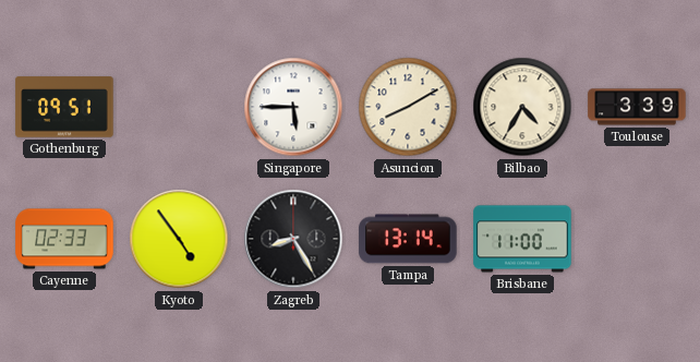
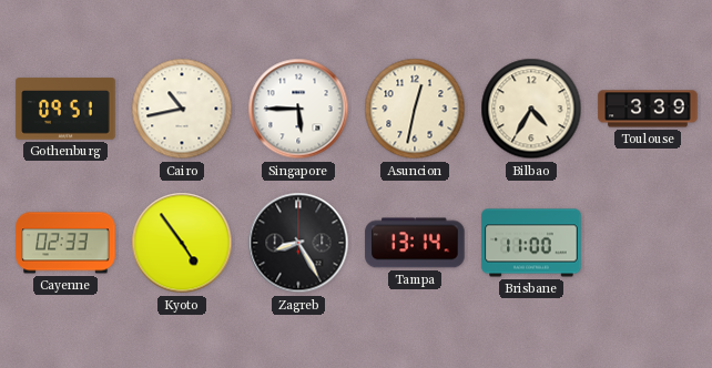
Cairo: none -> 10:43
Asuncion: 8:10 -> 12:32
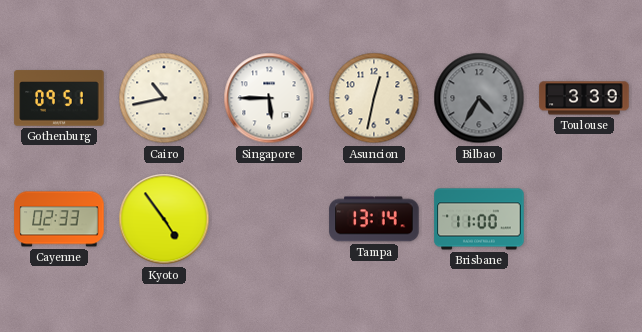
Bilbao dial: cream -> grey
Zagreb: 8:25 -> none
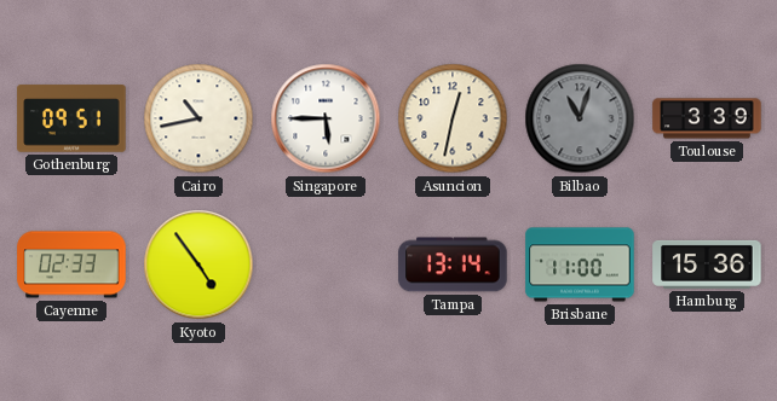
Bilbao: 4:35 -> 11:03
Hamburg: none -> 15:36
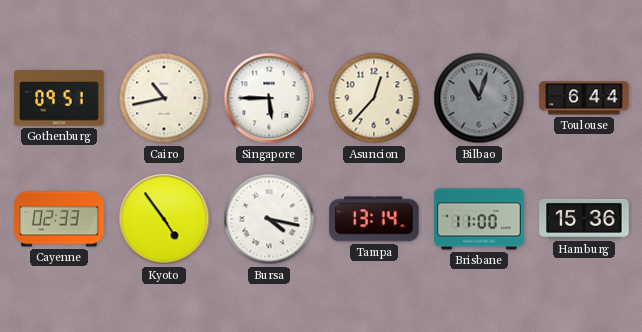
Asuncion: 12:32 -> 12:37
Toulouse: 3:39 -> 6:44
Bursa: none -> 4:17
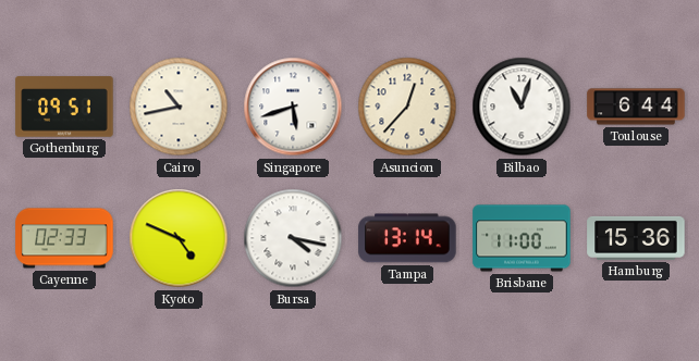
Singapore: 5:45 -> 5:42
Bilbao dial: grey -> white
Kyoto: 4:54 -> 4:49
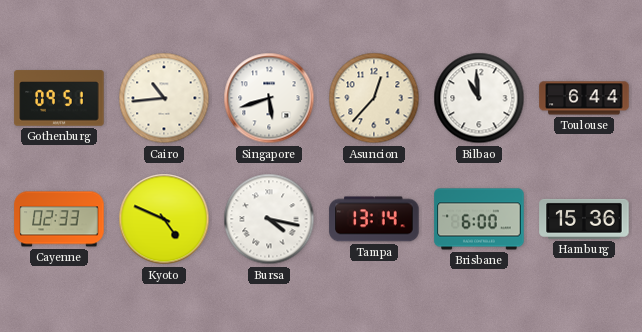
Cairo: 10:43 -> 10:44
Bilbao: 11:03 -> 10:59
Brisbane: 11:00 -> 6:00
